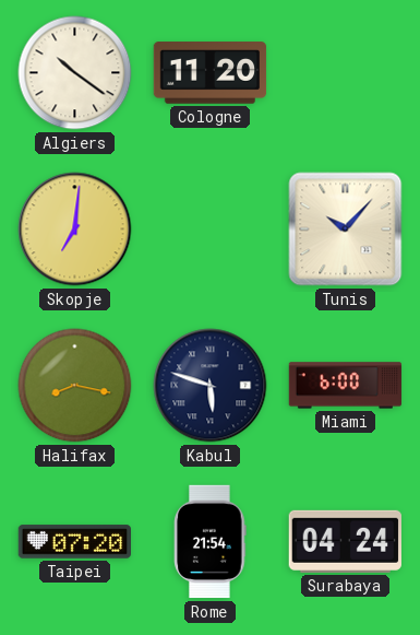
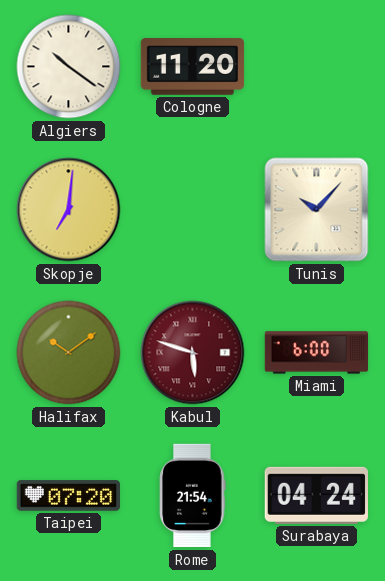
Halifax: 8:17 -> 10:09
Kabul dial: navy -> burgundy
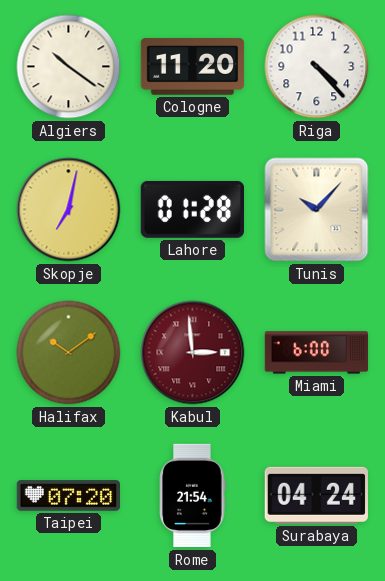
Riga: none -> 4:23
Skopje: 7:01 -> 7:02
Lahore: none -> 01:28
Kabul: 5:48 -> 2:59
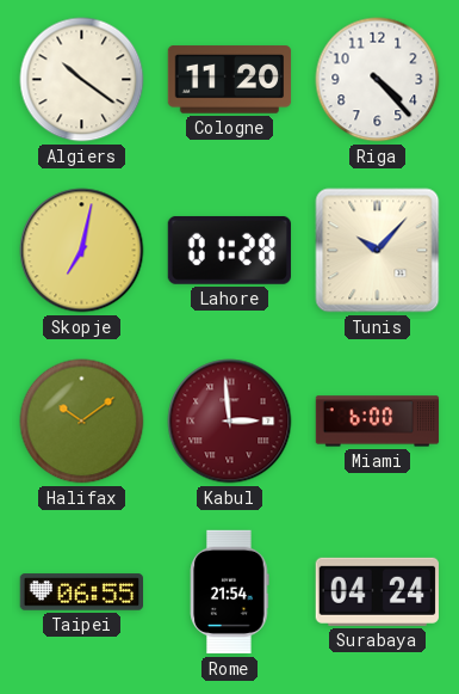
Taipei: 07:20 -> 06:55
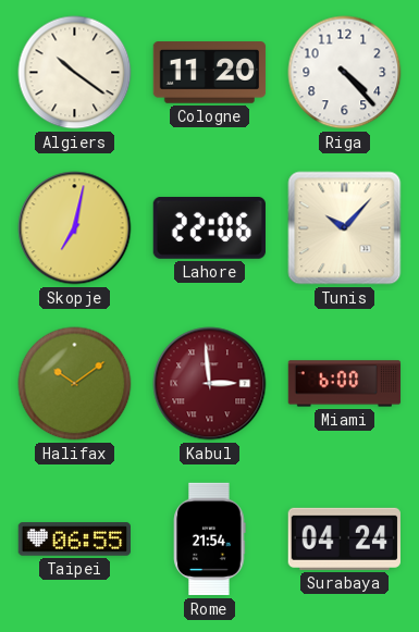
Lahore: 01:28 -> 22:06
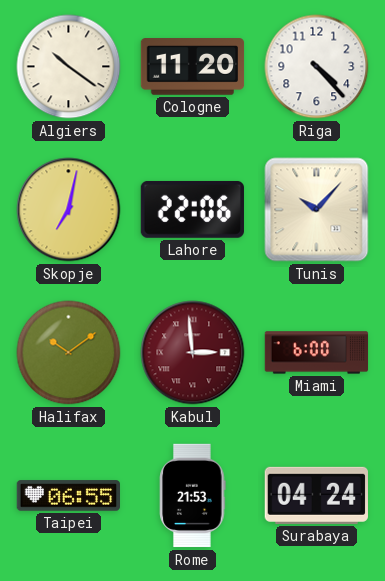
Rome: 21:54 -> 21:53
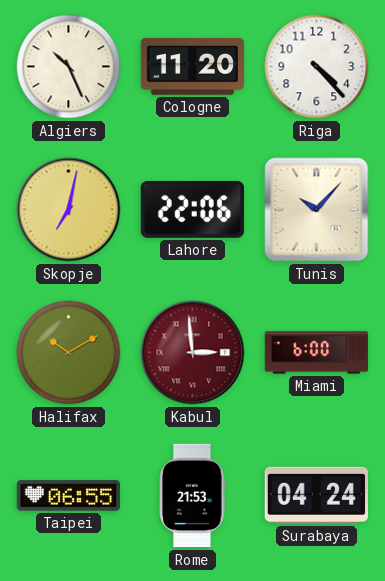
Algiers: 10:21 -> 10:26
Halifax: 10:09 -> 10:10
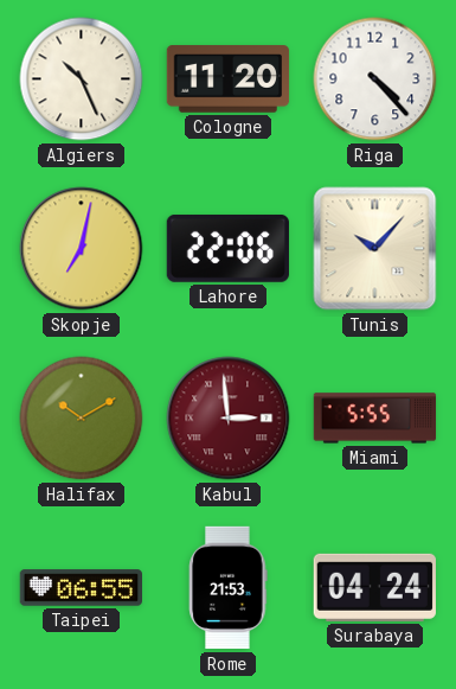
Miami: 6:00 -> 5:55
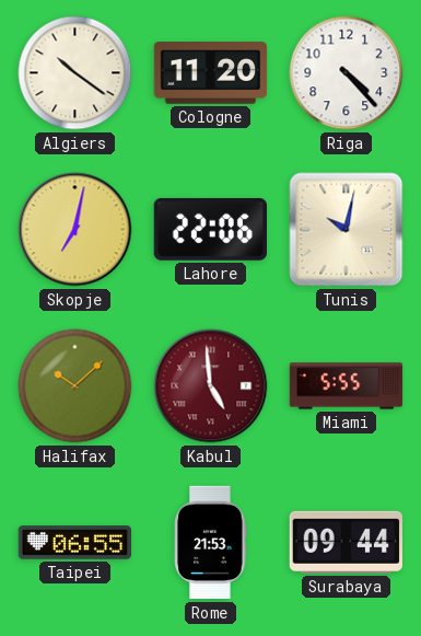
Algiers: 10:26 -> 10:21
Tunis: 10:07 -> 10:02
Halifax: 10:10 -> 10:08
Kabul: 2:59 -> 4:59
Surabaya: 04:24 -> 09:44
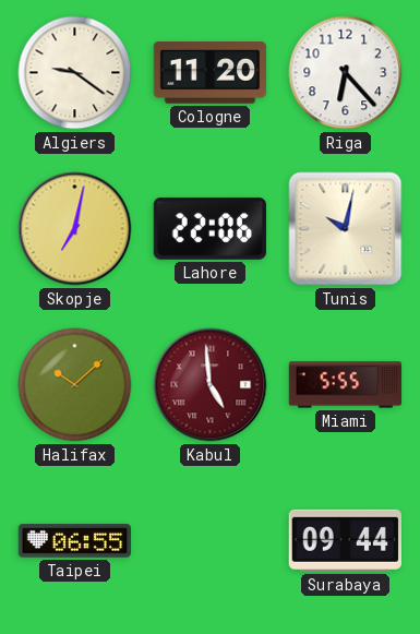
Algiers: 10:21 -> 9:21
Riga: 4:23 -> 6:23
Rome: 21:53 -> none
